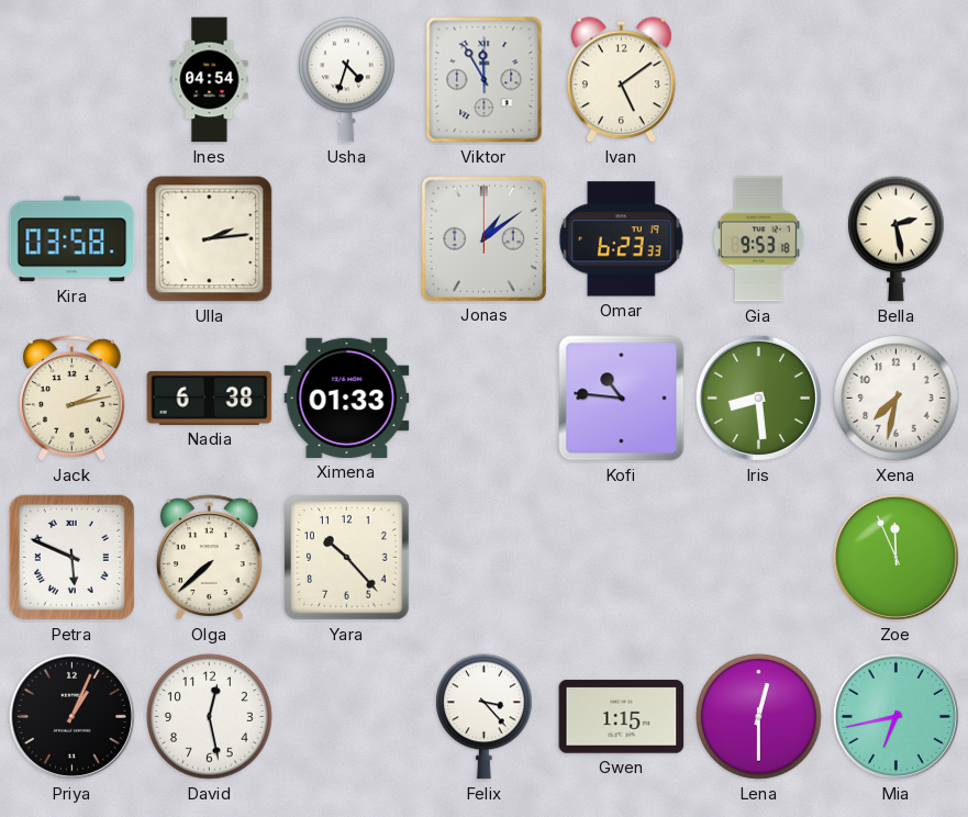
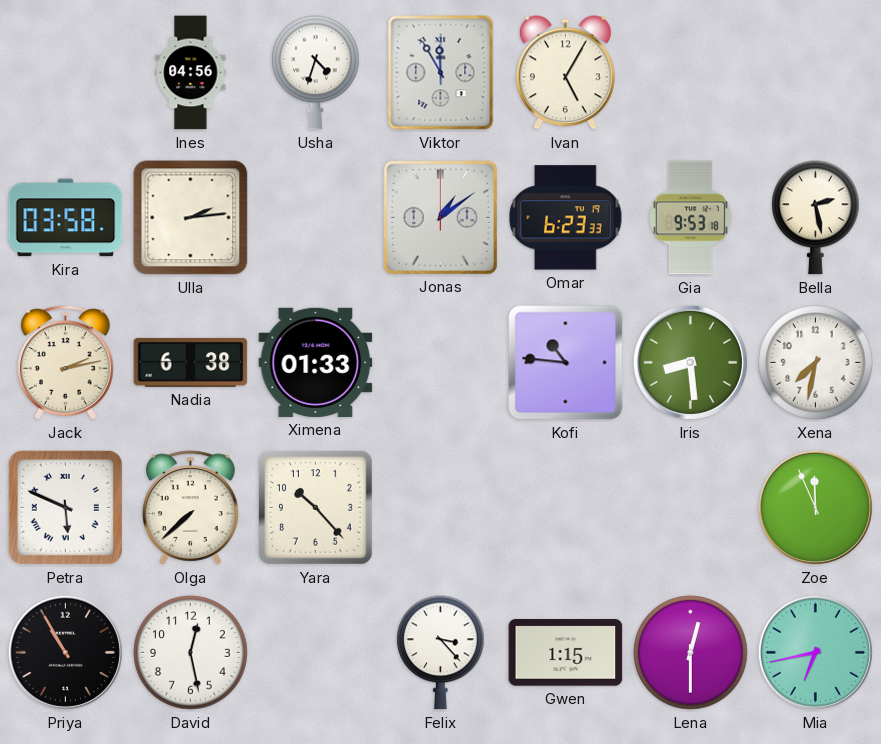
Ines: 04:54 -> 04:56
Ivan: 5:09 -> 5:05
Priya: 1:04 -> 10:55
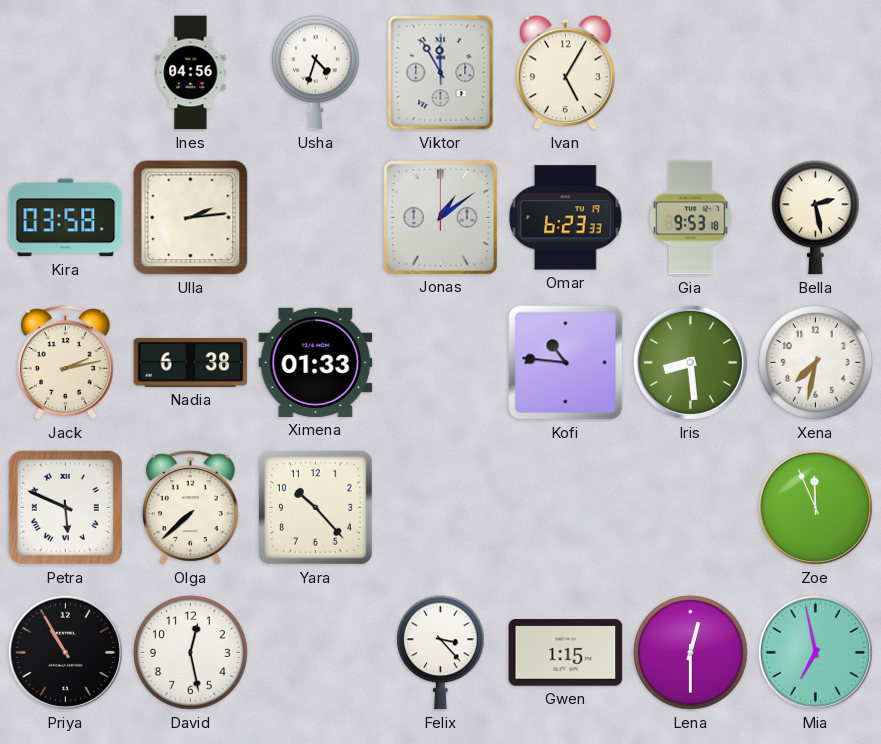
Mia: 6:43 -> 6:58
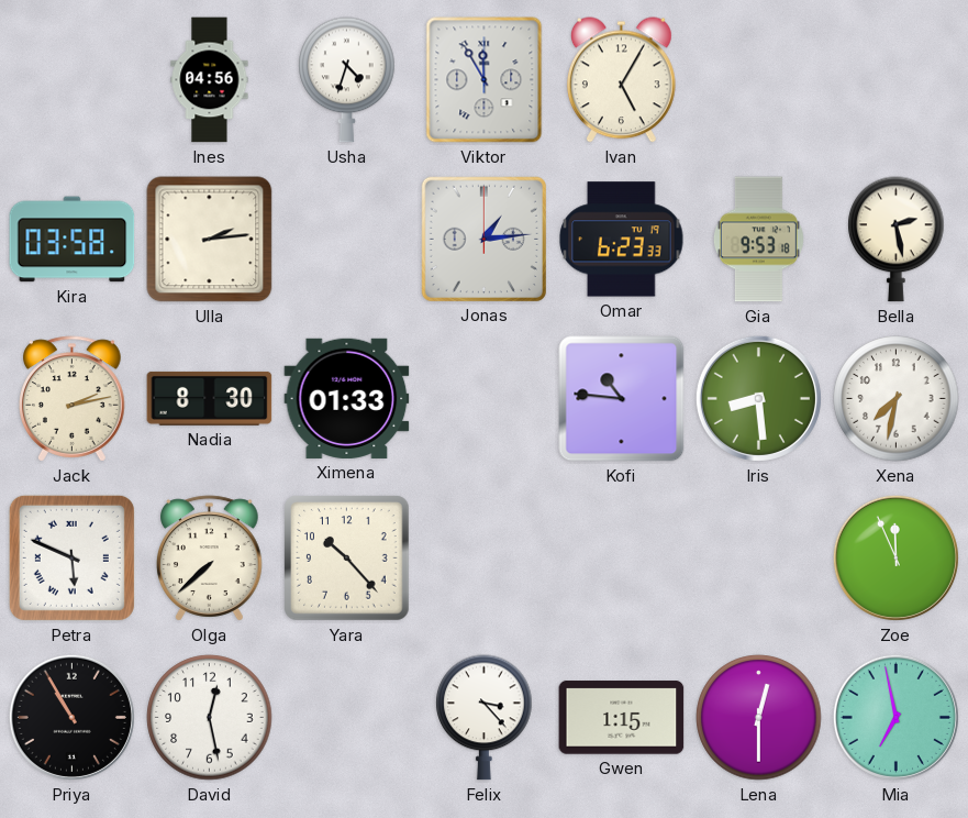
Jonas: 1:09 -> 1:14
Nadia: 6:38 -> 8:30
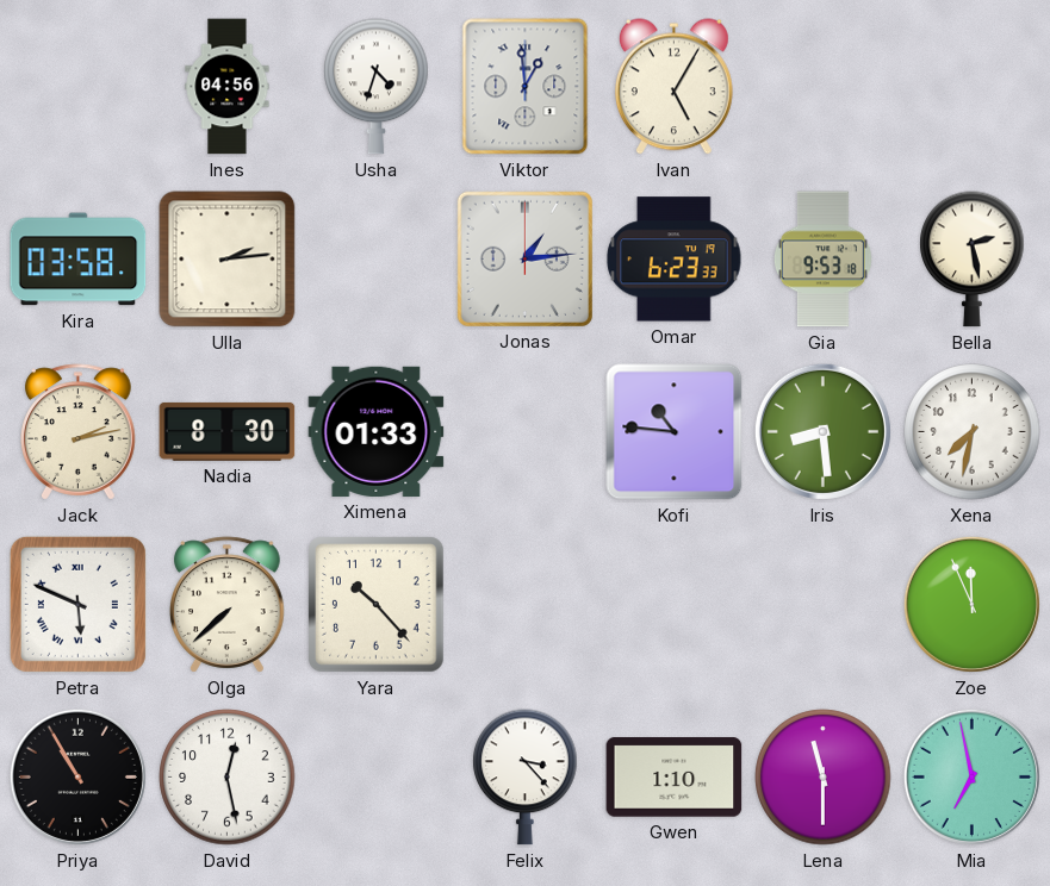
Viktor: 11:55 -> 12:59
Gwen: 1:15 -> 1:10
Lena: 12:30 -> 11:30
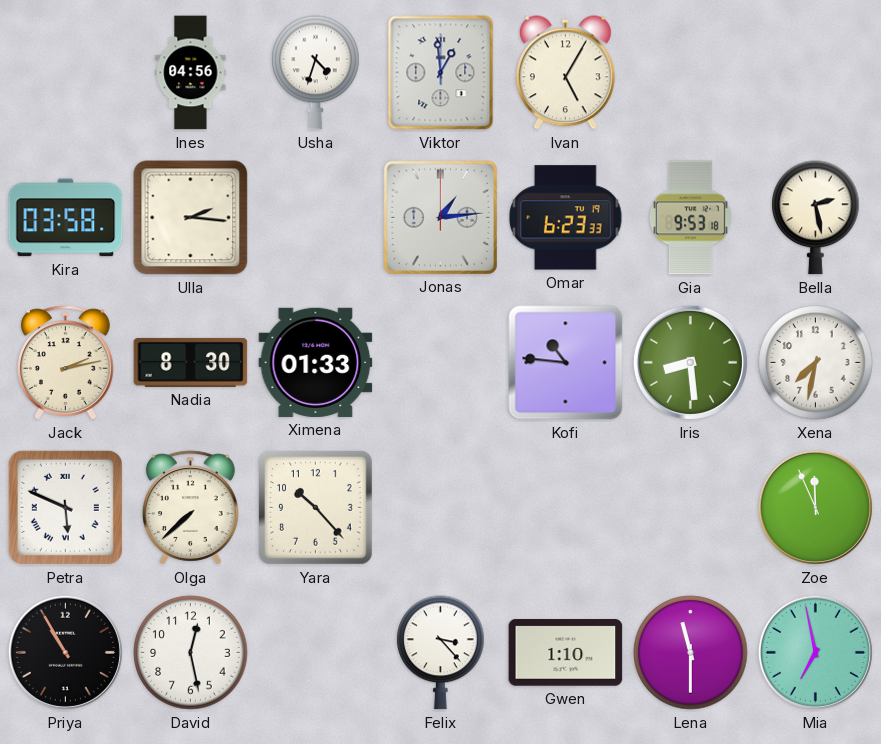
Ulla: 2:14 -> 2:16
